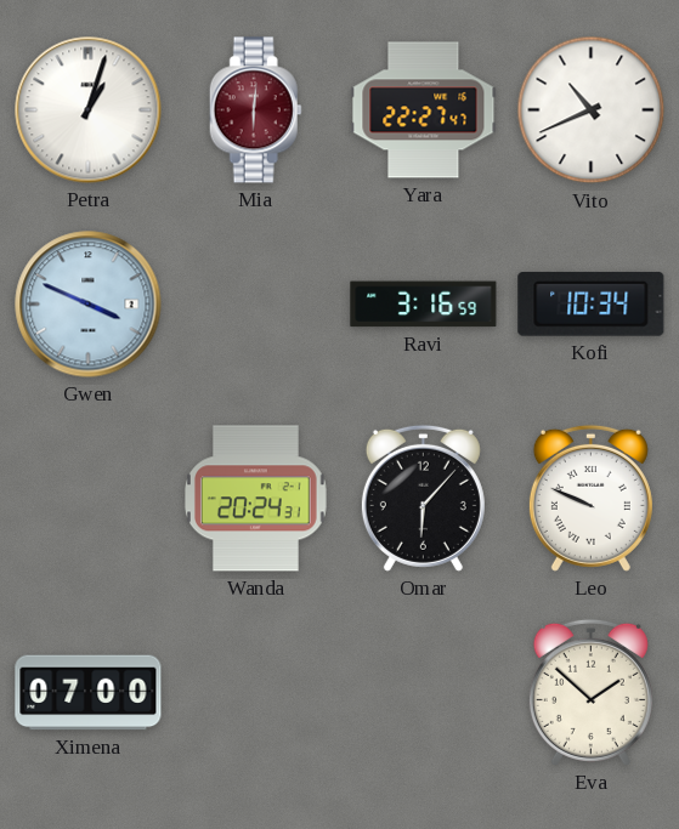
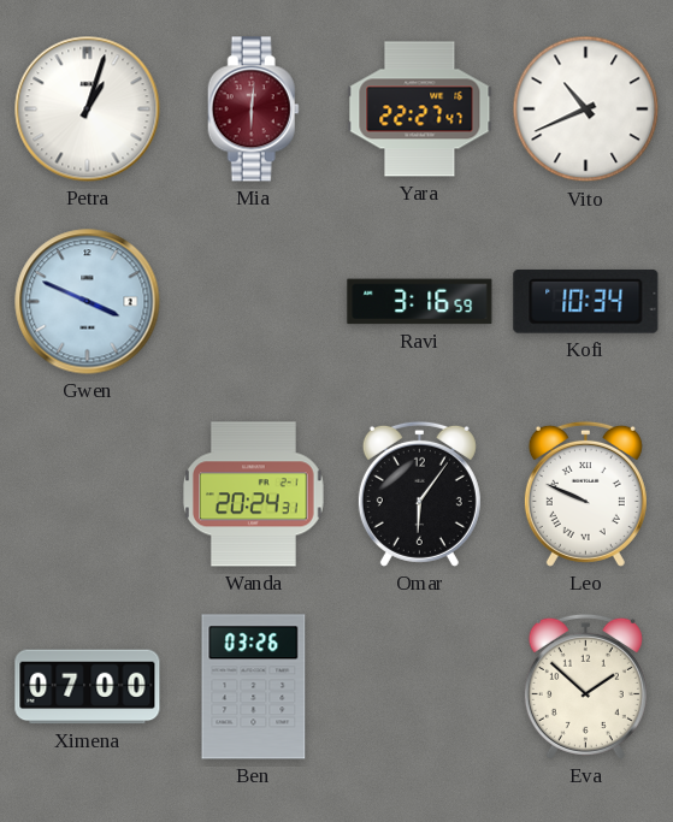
Omar: 6:07 -> 6:06
Ben: none -> 03:26
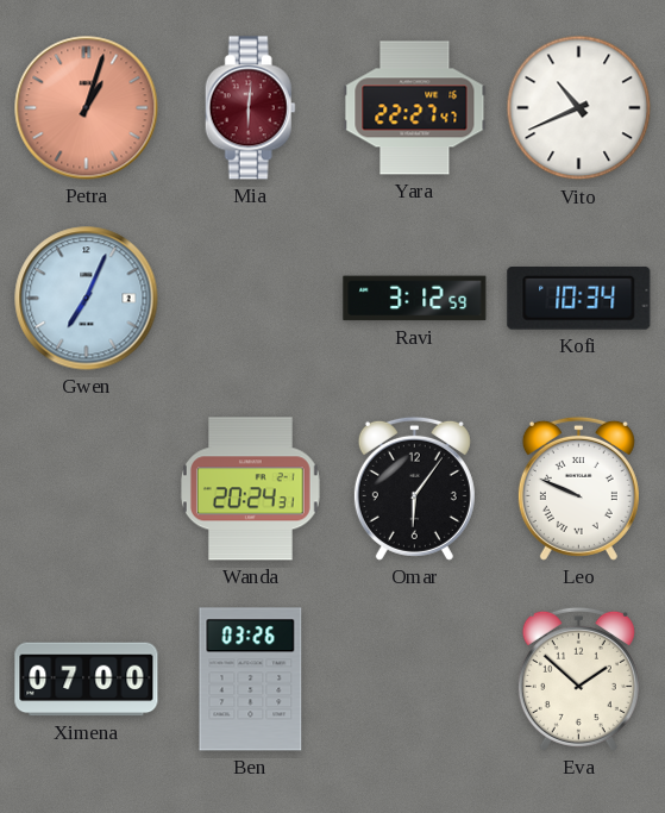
Petra dial: white -> salmon
Gwen: 3:49 -> 7:04
Ravi: 3:16 -> 3:12
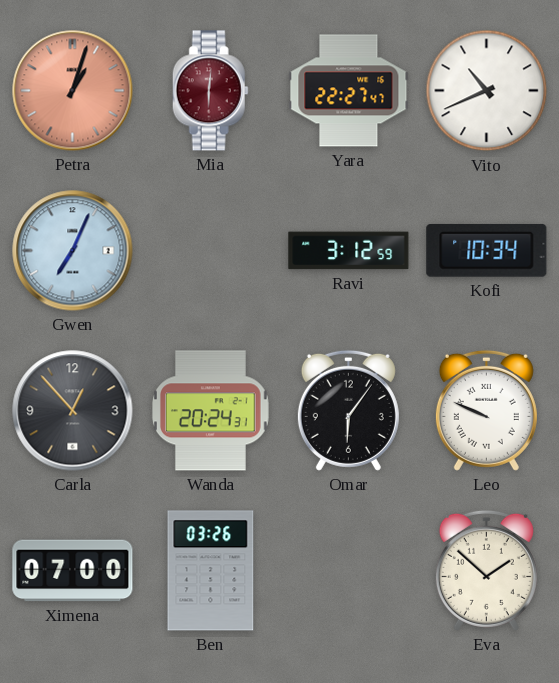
Carla: none -> 12:53
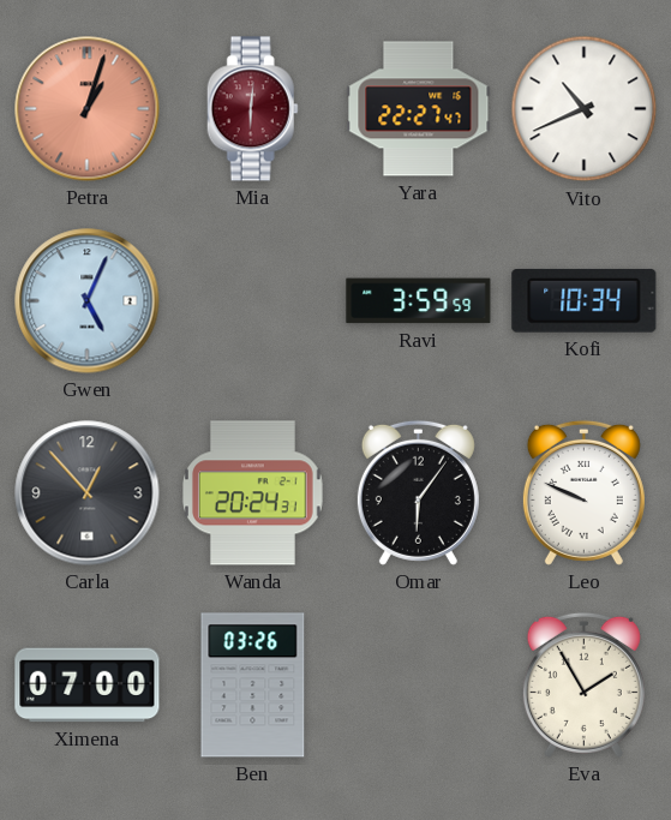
Gwen: 7:04 -> 5:04
Ravi: 3:12 -> 3:59
Eva: 1:52 -> 1:55
